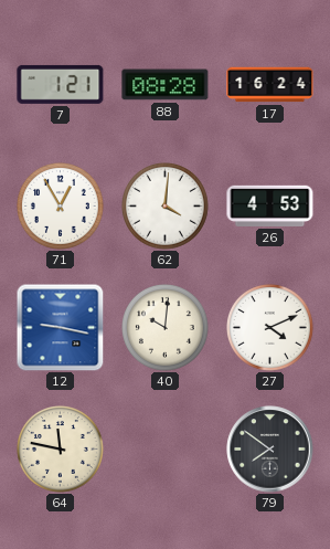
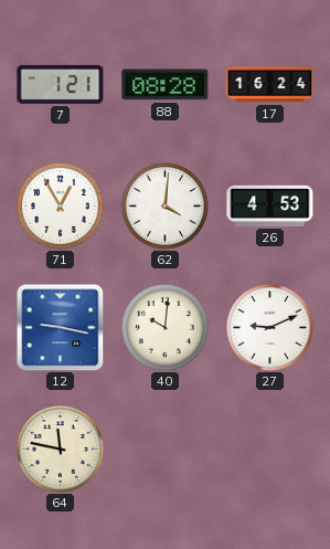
27: 4:11 -> 9:11
79: 7:51 -> none
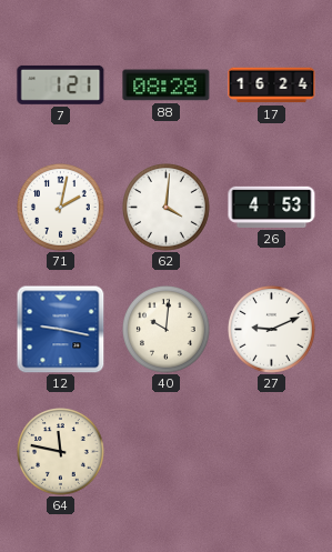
71: 12:55 -> 2:02
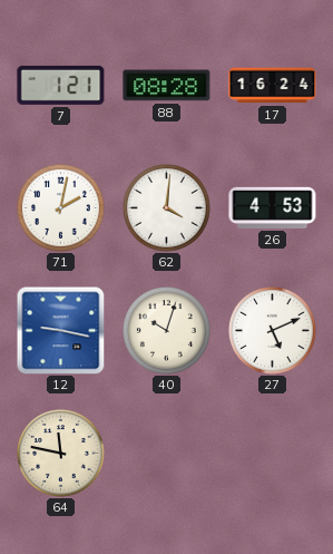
40: 10:01 -> 10:03
27: 9:11 -> 5:11
